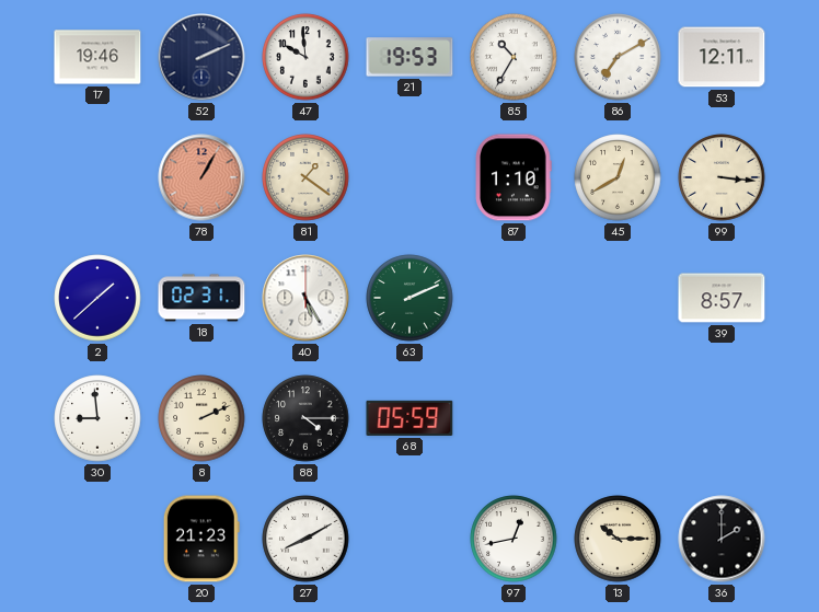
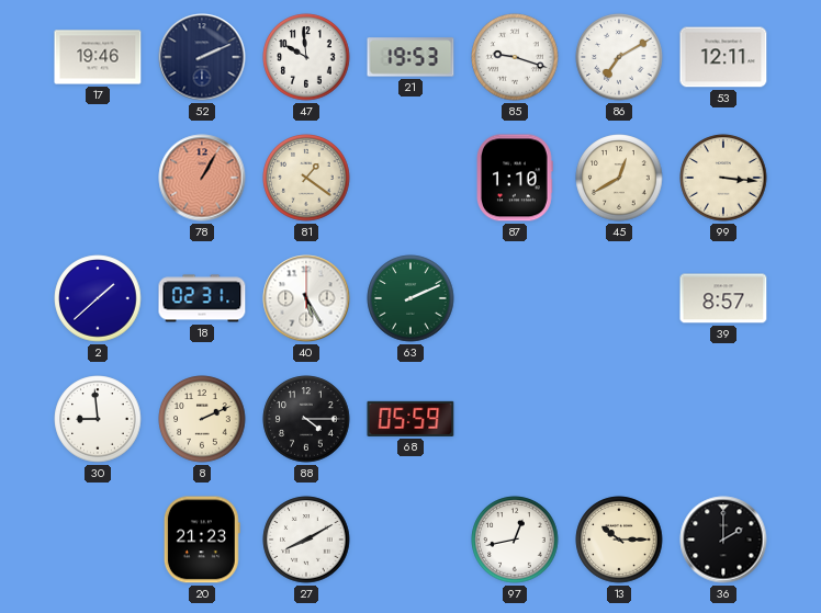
85: 10:35 -> 9:18
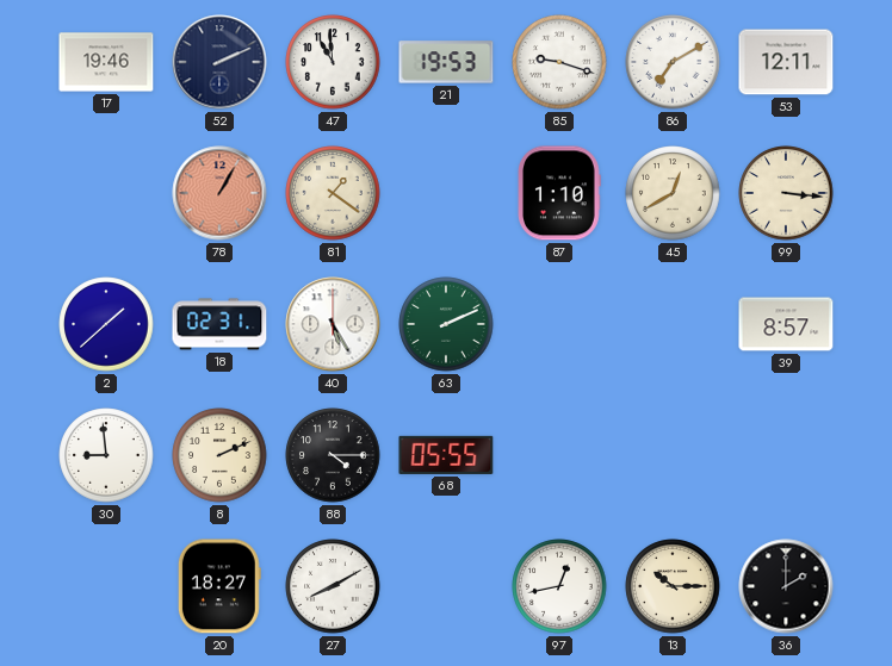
47: 9:59 -> 10:59
68: 05:59 -> 05:55
20: 21:23 -> 18:27
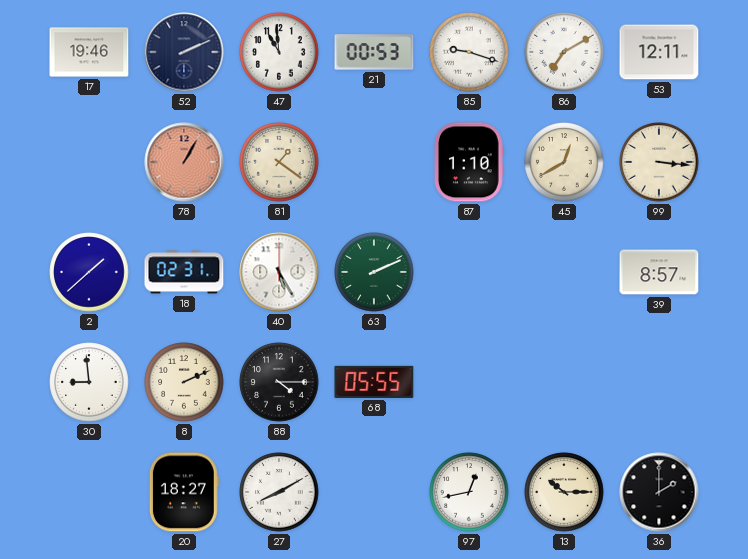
21: 19:53 -> 00:53
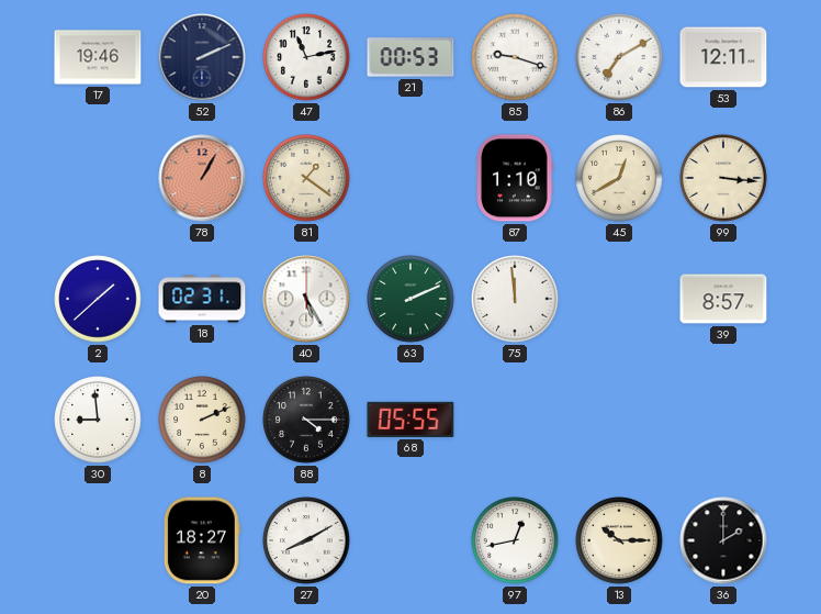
47: 10:59 -> 11:13
75: none -> 11:59
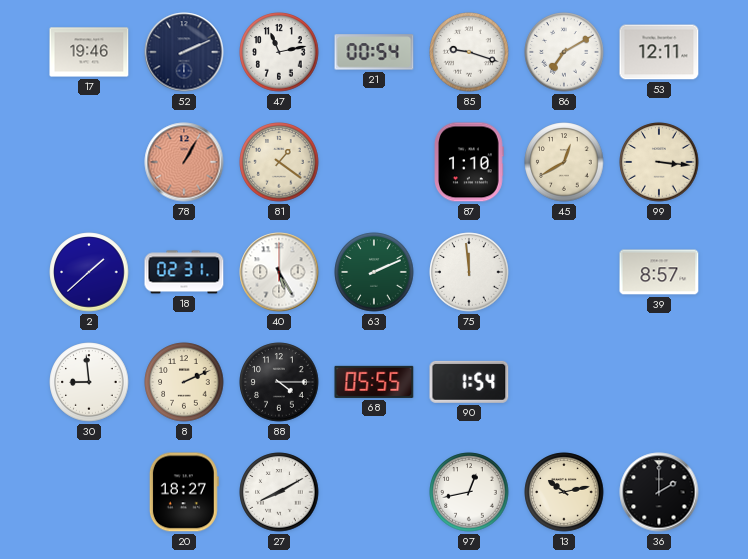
21: 00:53 -> 00:54
90: none -> 1:54
13: 10:15 -> 10:13
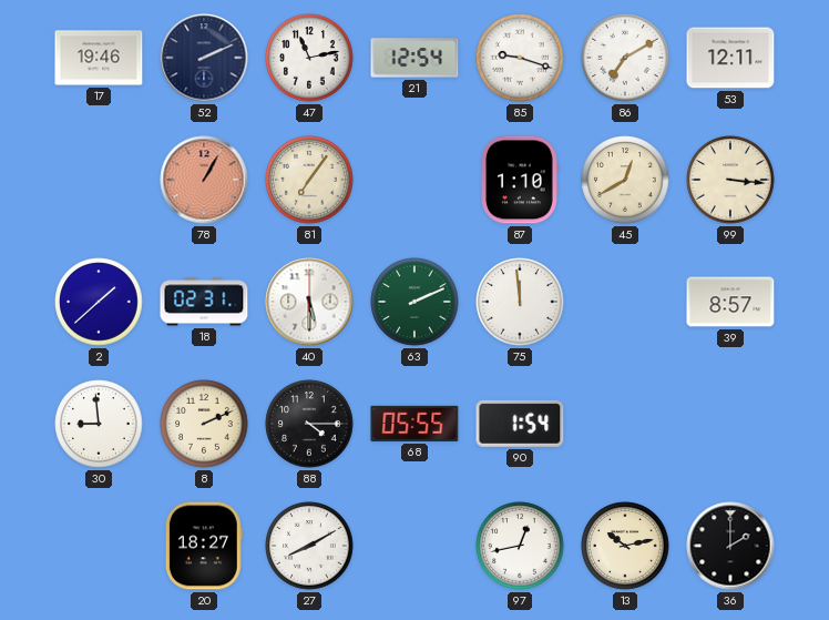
21: 00:54 -> 12:54
81: 1:21 -> 7:06
40: 5:25 -> 5:30
